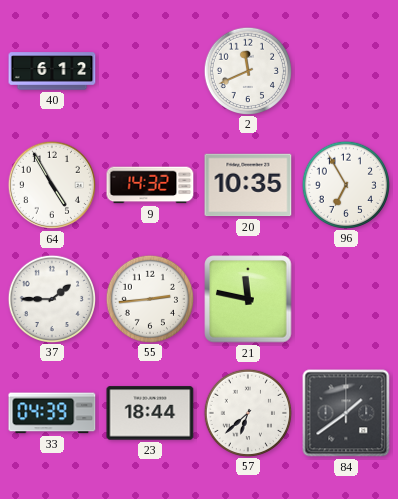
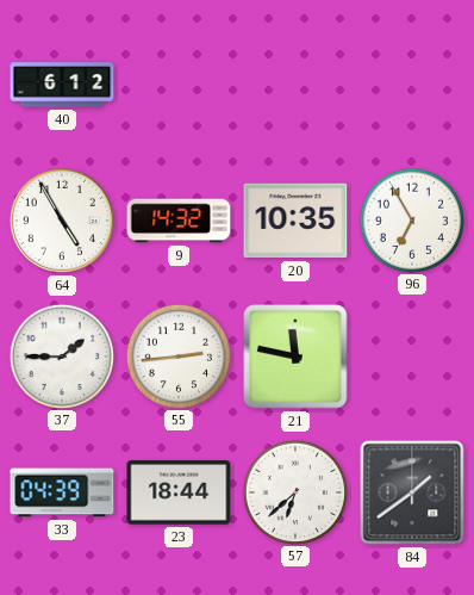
2: 11:41 -> none
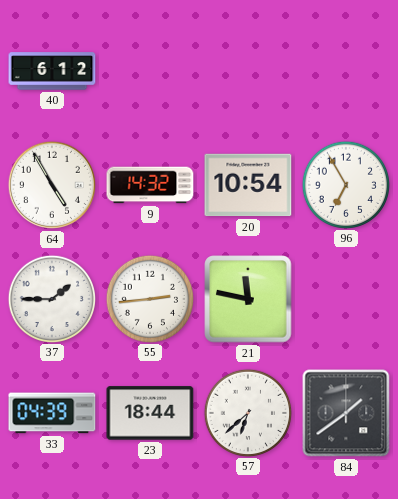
20: 10:35 -> 10:54
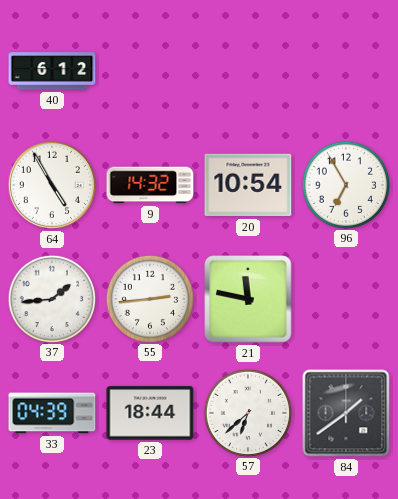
37: 1:45 -> 1:44
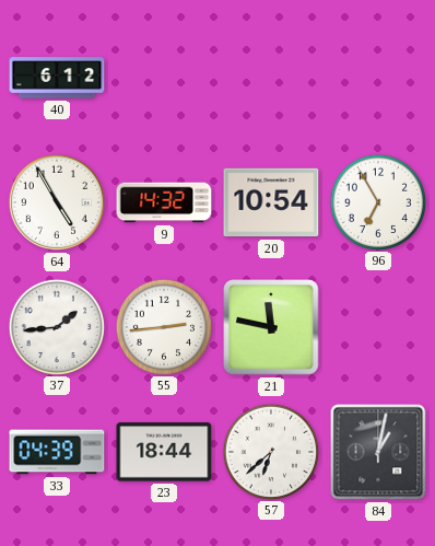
84: 1:39 -> 1:02
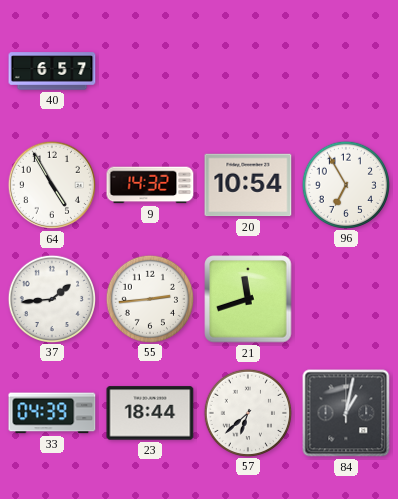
40: 6:12 -> 6:57
21: 11:47 -> 11:42
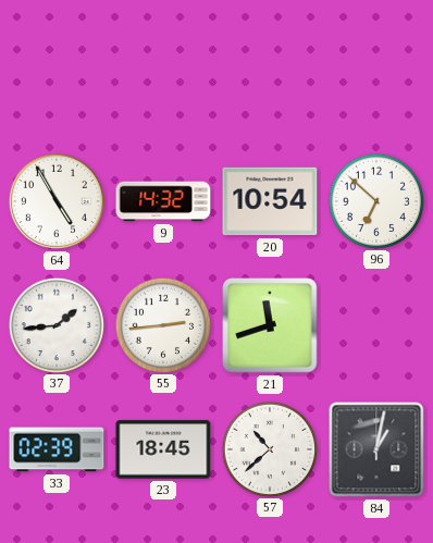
40: 6:57 -> none
96: 6:55 -> 6:52
33: 04:39 -> 02:39
23: 18:44 -> 18:45
57: 6:38 -> 10:38
